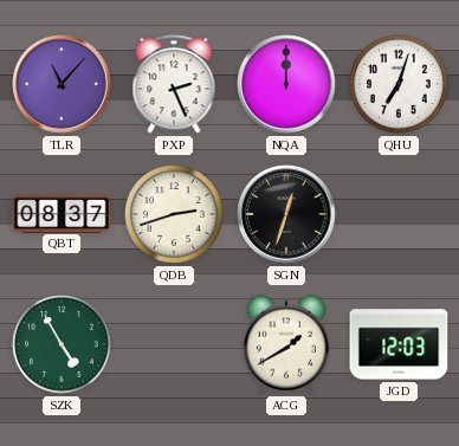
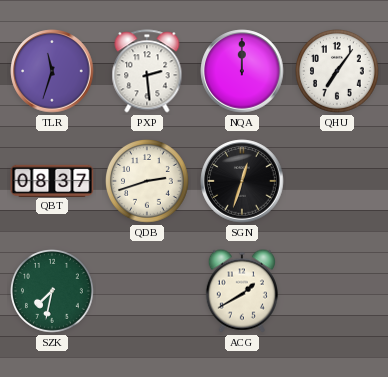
TLR: 11:07 -> 11:33
PXP: 2:26 -> 2:29
QHU: 7:03 -> 7:06
SZK: 4:55 -> 7:32
JGD: 12:03 -> none
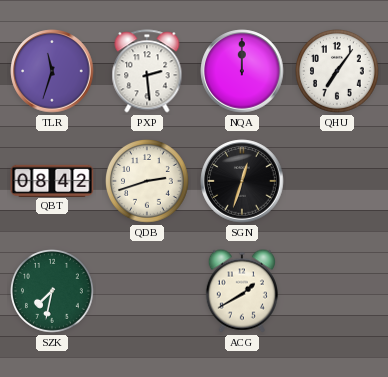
QBT: 08:37 -> 08:42
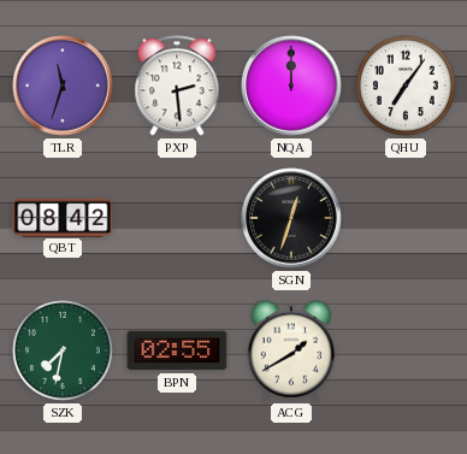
QDB: 2:42 -> none
BPN: none -> 02:55
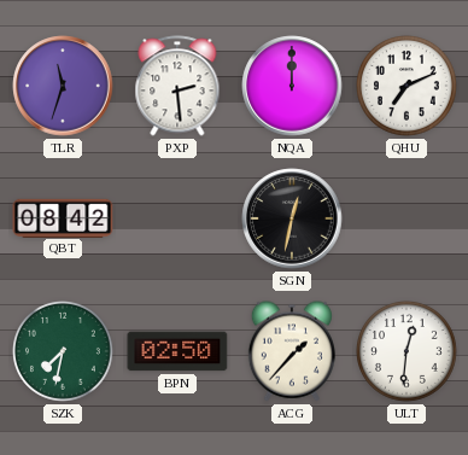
QHU: 7:06 -> 7:11
SGN: 12:33 -> 12:32
BPN: 02:55 -> 02:50
ACG: 1:40 -> 1:37
ULT: none -> 12:31
